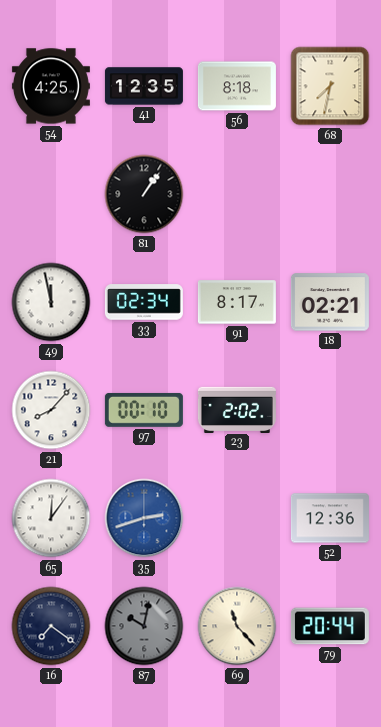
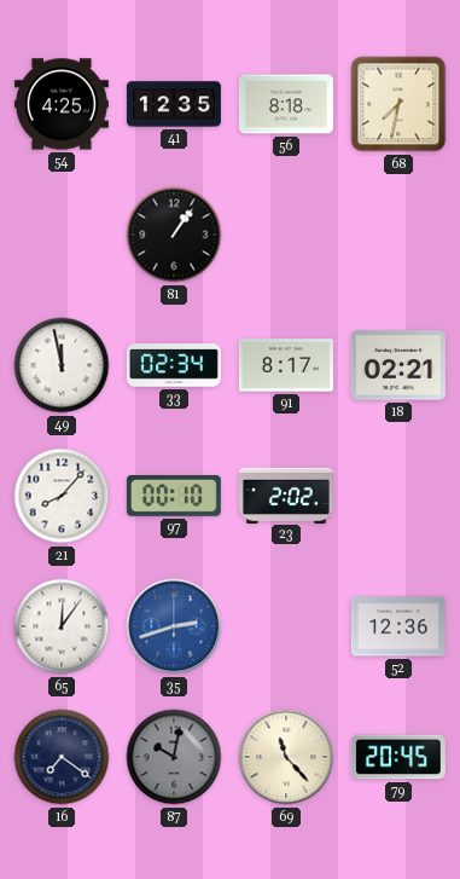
79: 20:44 -> 20:45
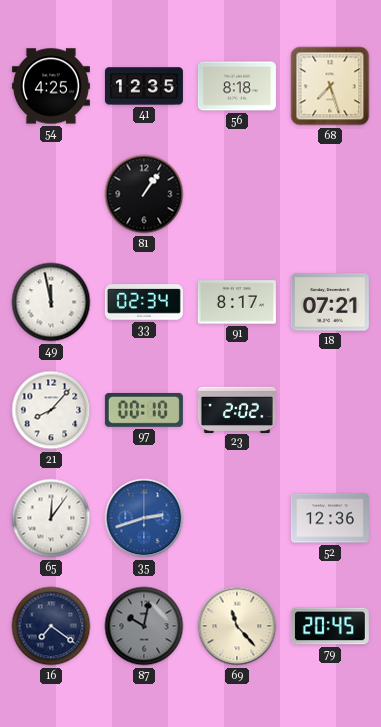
68: 7:32 -> 7:27
18: 02:21 -> 07:21
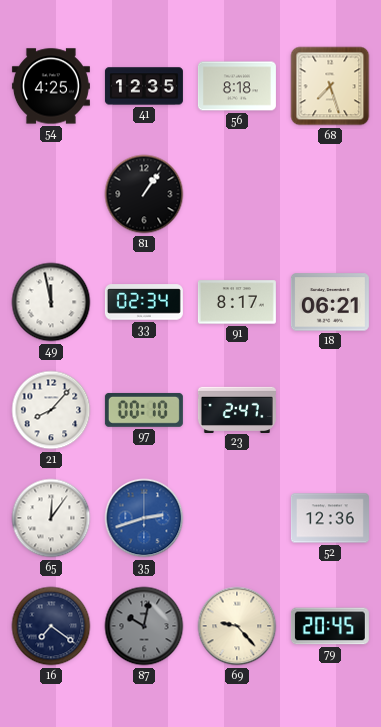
18: 07:21 -> 06:21
23: 2:02 -> 2:47
69: 11:23 -> 9:23
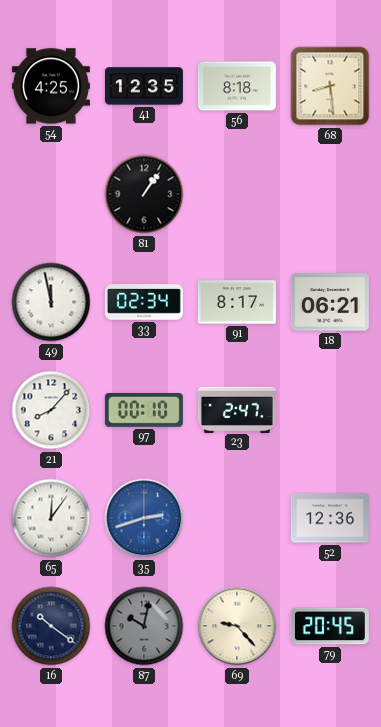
68: 7:27 -> 8:29
16: 7:21 -> 10:21
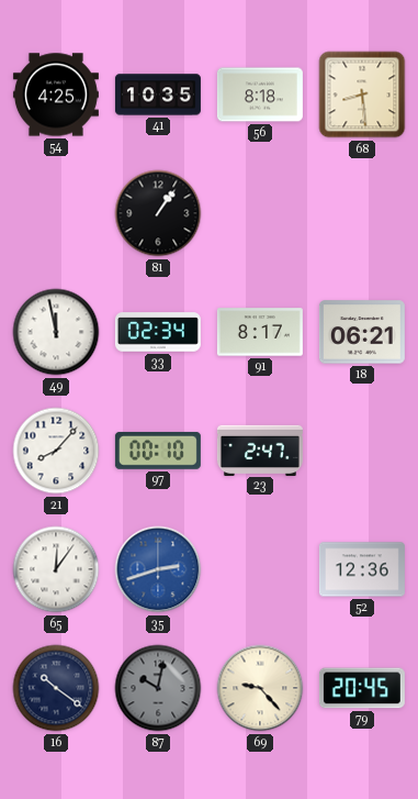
41: 12:35 -> 10:35
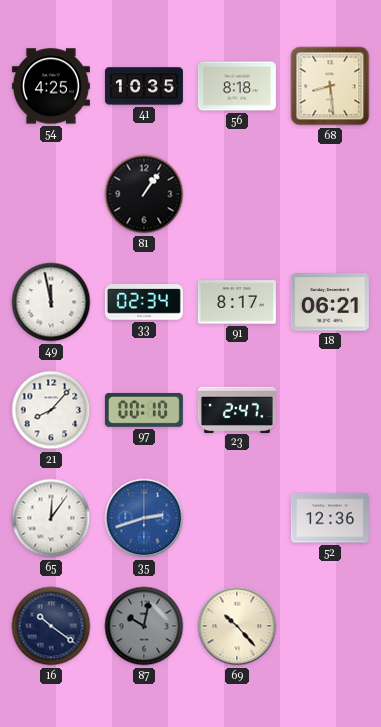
69: 9:23 -> 10:23
79: 20:45 -> none
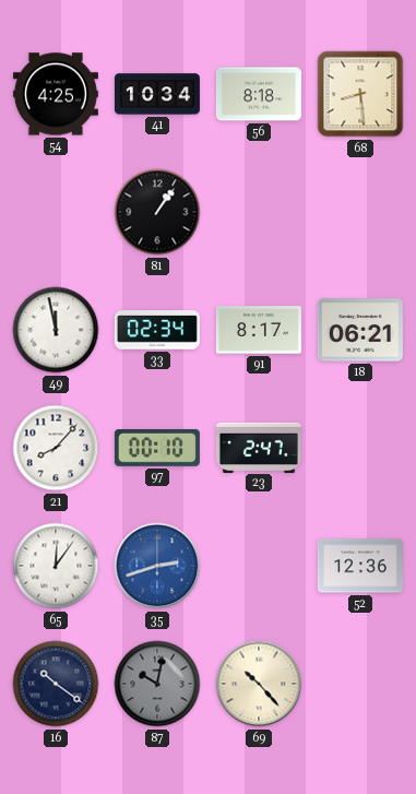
41: 10:35 -> 10:34
